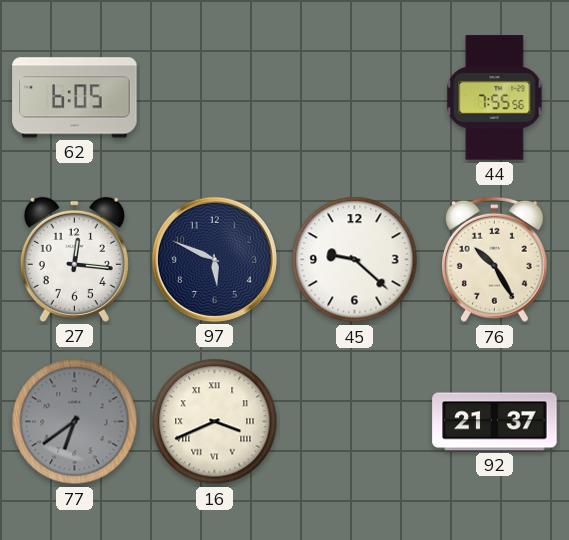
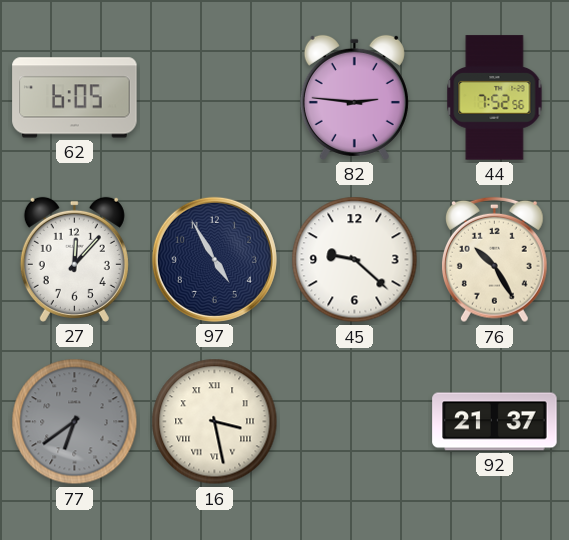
82: none -> 2:46
44: 7:55 -> 7:52
27: 12:16 -> 12:07
97: 5:49 -> 4:55
16: 3:41 -> 3:28
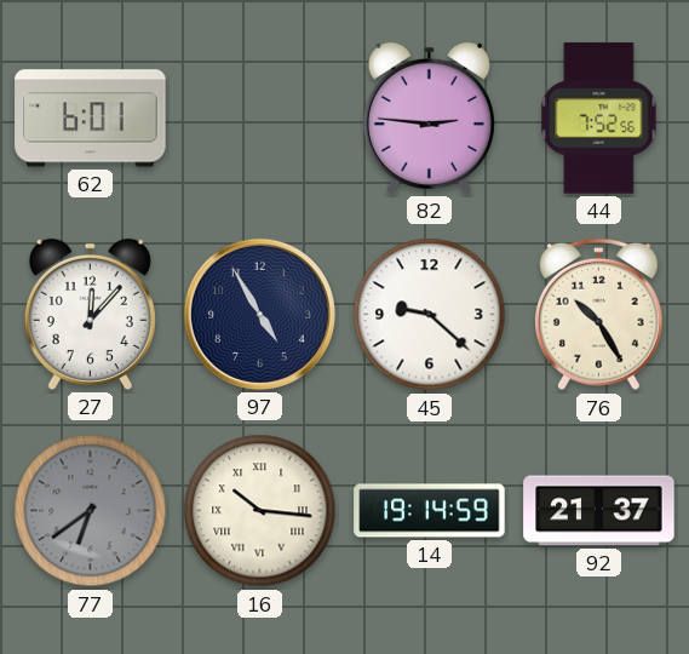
62: 6:05 -> 6:01
16: 3:28 -> 10:16
14: none -> 19:14
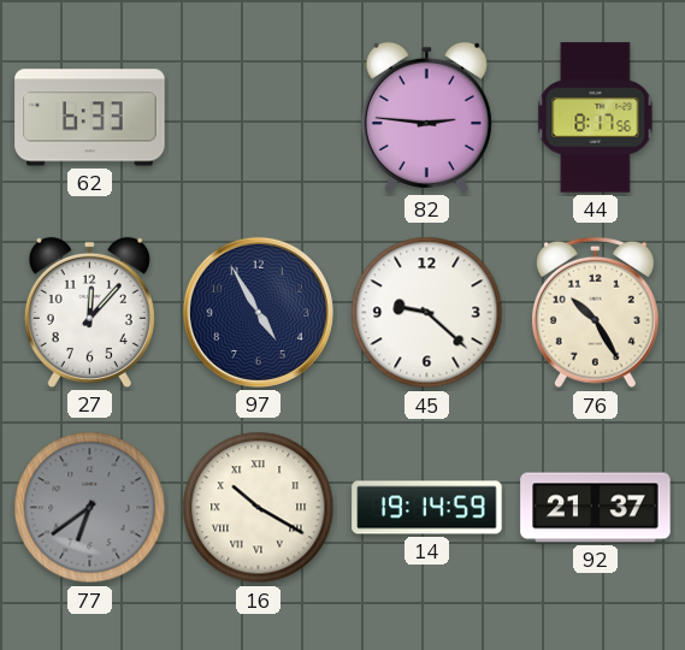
62: 6:01 -> 6:33
44: 7:52 -> 8:17
16: 10:16 -> 10:20
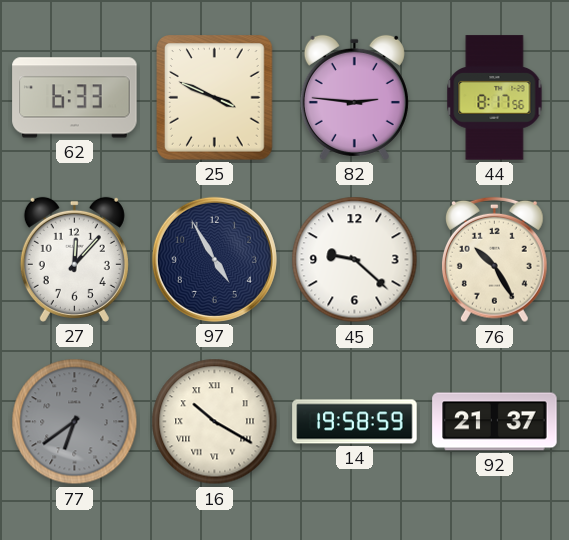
25: none -> 3:49
14: 19:14 -> 19:58
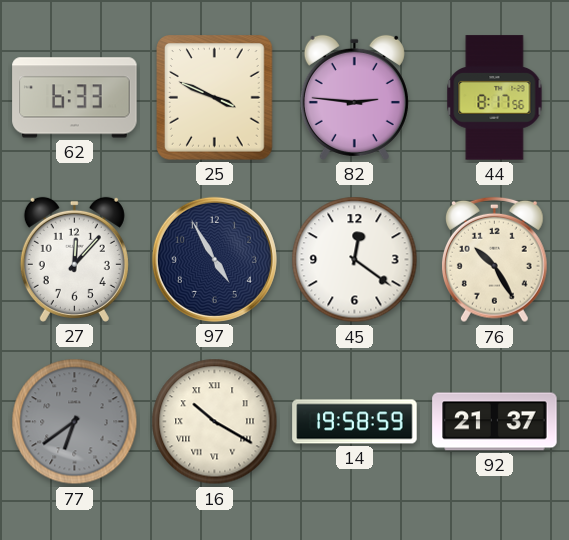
45: 9:22 -> 12:21
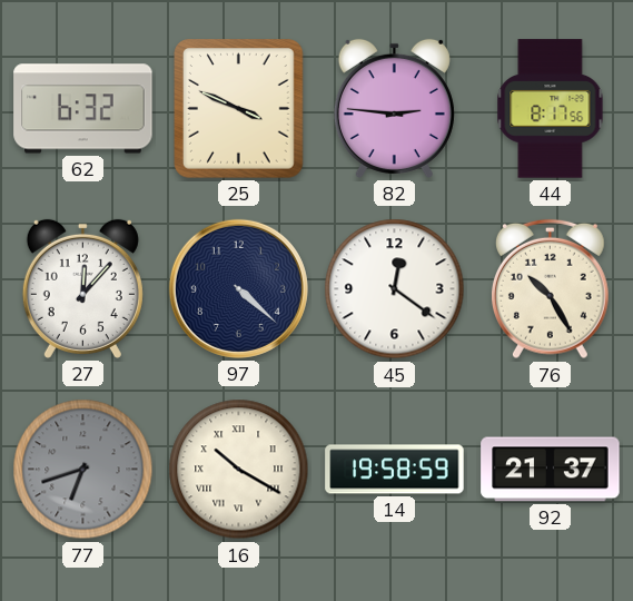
62: 6:33 -> 6:32
97: 4:55 -> 4:22
77: 6:39 -> 6:42
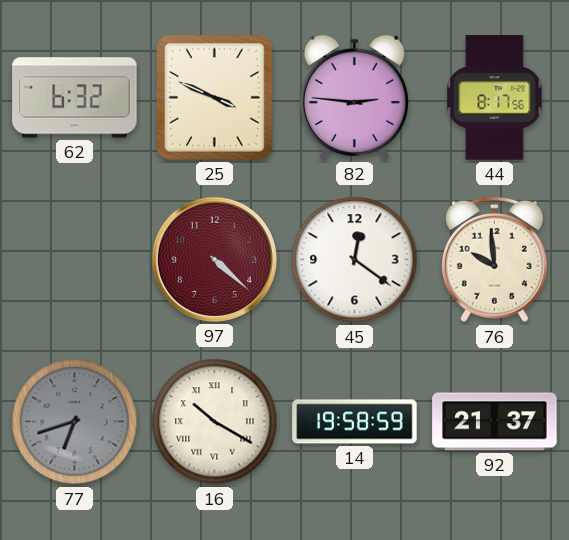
27: 12:07 -> none
97 dial: navy -> burgundy
76: 10:25 -> 9:59
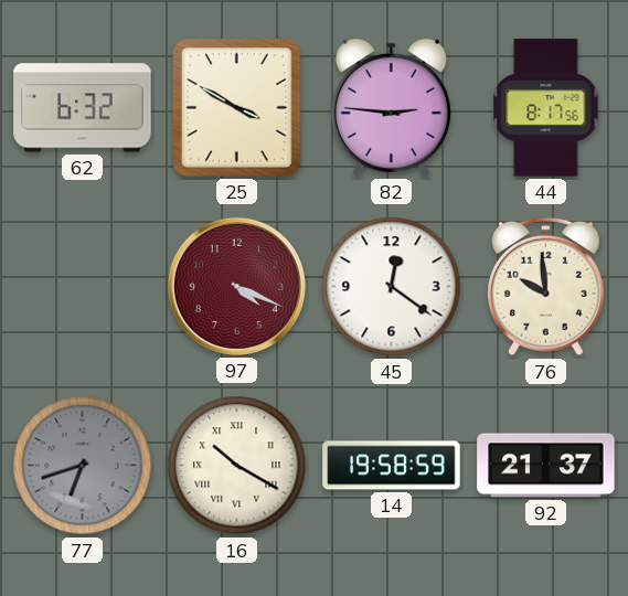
25: 3:49 -> 3:50
97: 4:22 -> 4:19
